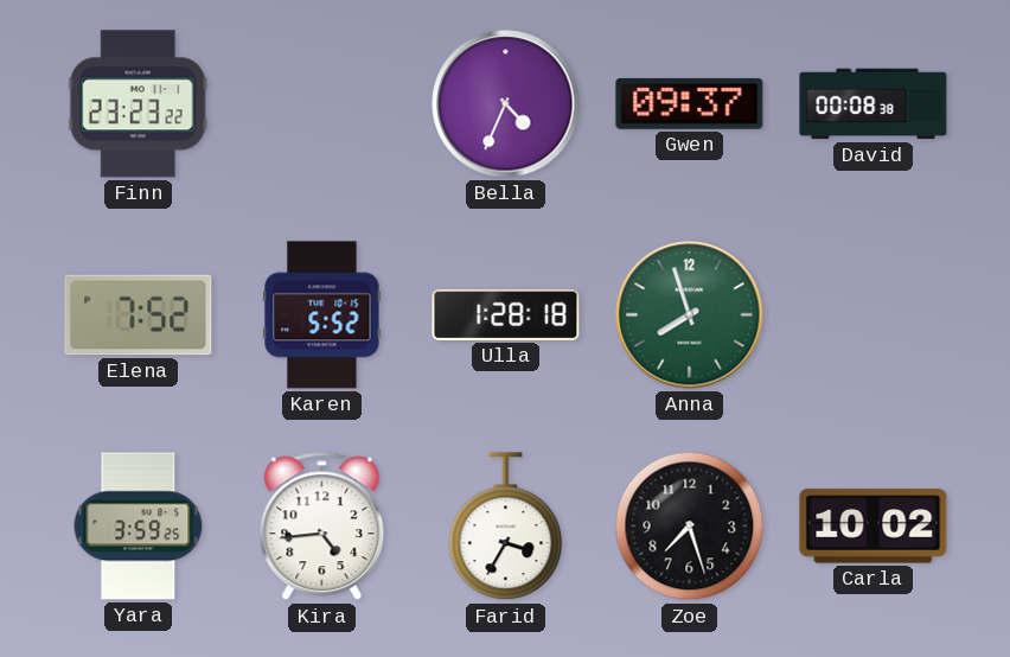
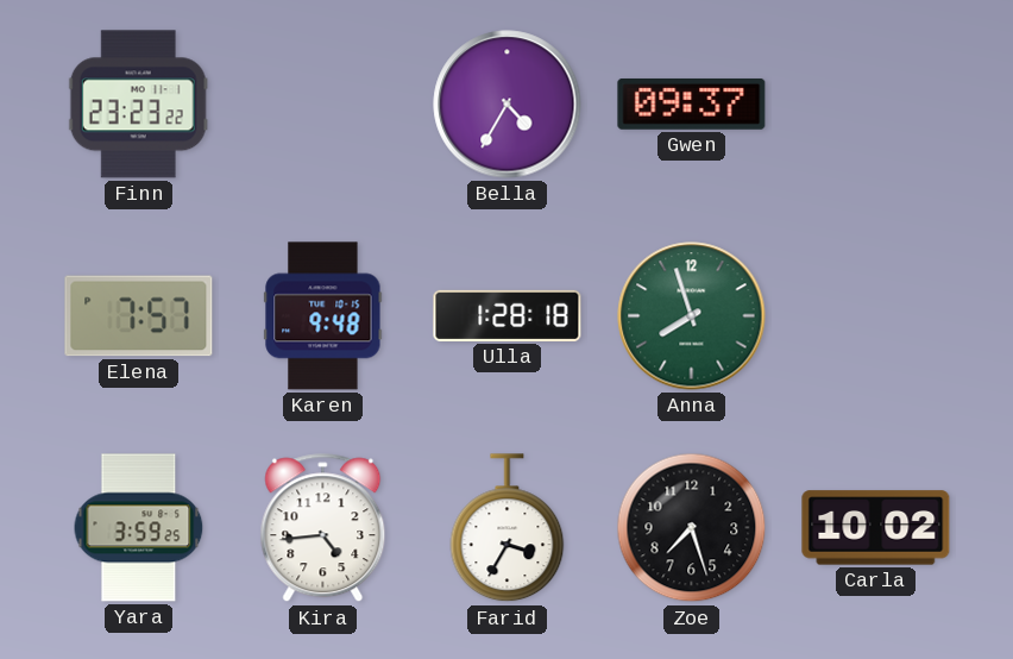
Bella: 4:34 -> 4:35
David: 00:08 -> none
Elena: 7:52 -> 7:57
Karen: 5:52 -> 9:48
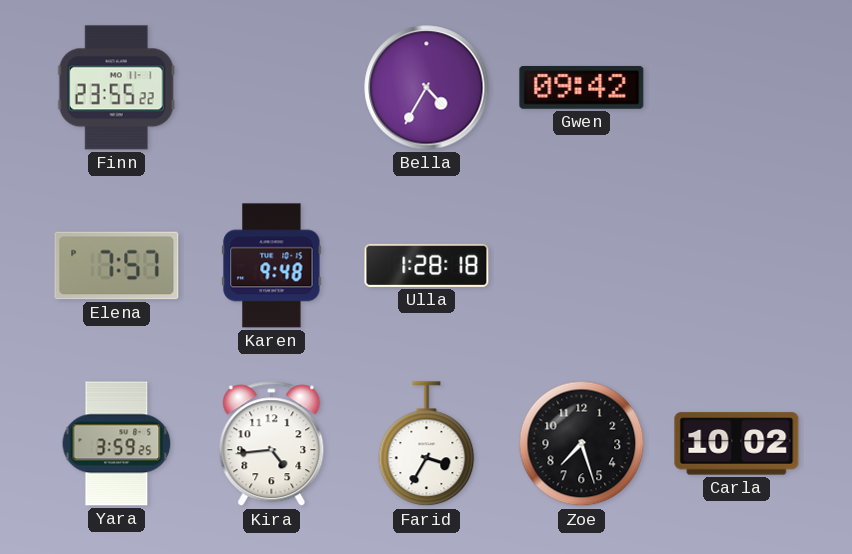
Finn: 23:23 -> 23:55
Gwen: 09:37 -> 09:42
Anna: 7:57 -> none
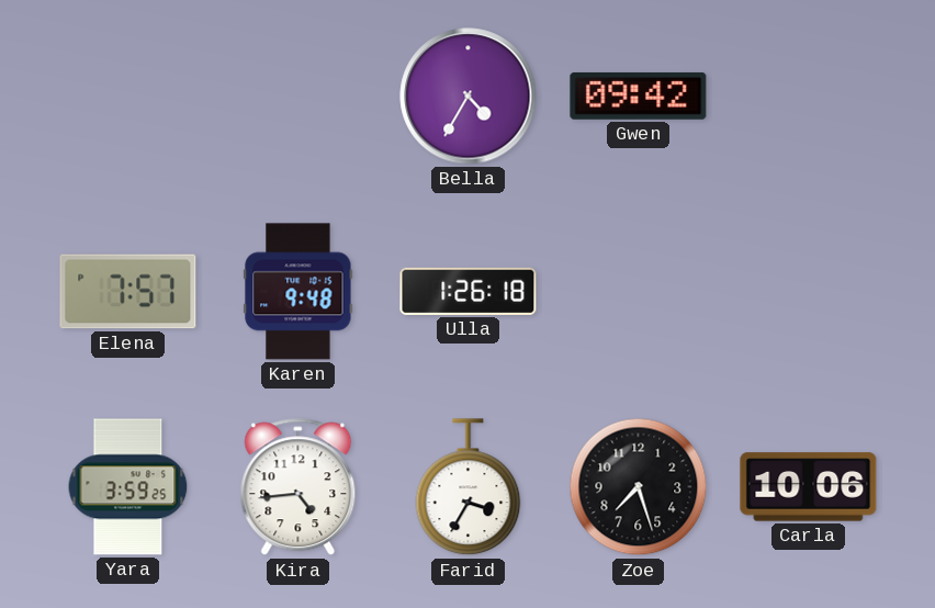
Finn: 23:55 -> none
Ulla: 1:28 -> 1:26
Carla: 10:02 -> 10:06
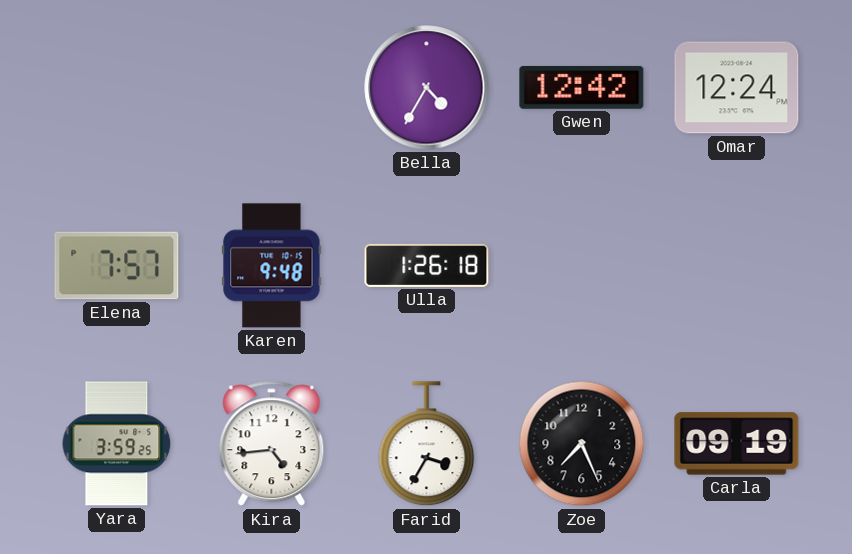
Gwen: 09:42 -> 12:42
Omar: none -> 12:24
Zoe: 7:27 -> 7:26
Carla: 10:06 -> 09:19
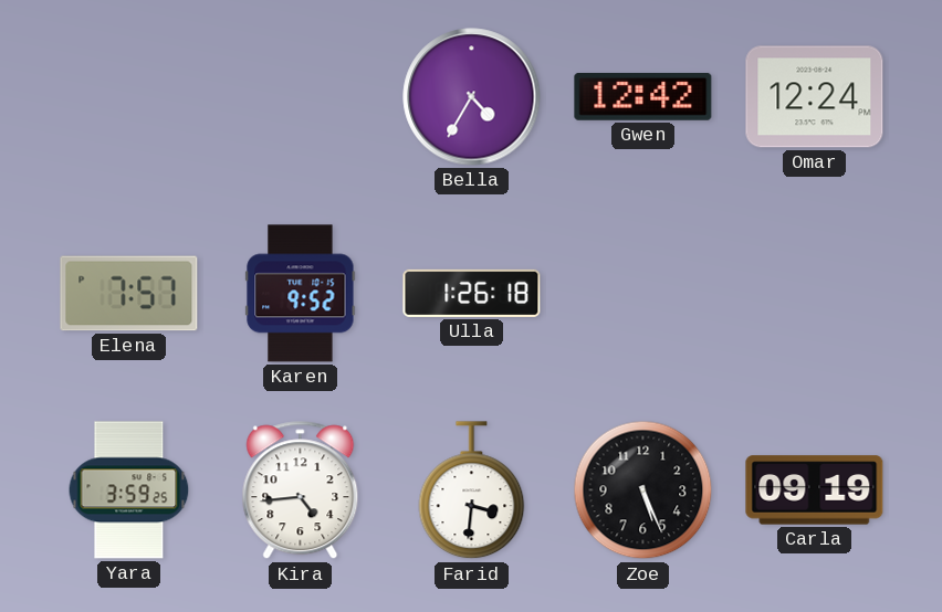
Karen: 9:48 -> 9:52
Farid: 3:35 -> 3:31
Zoe: 7:26 -> 5:26
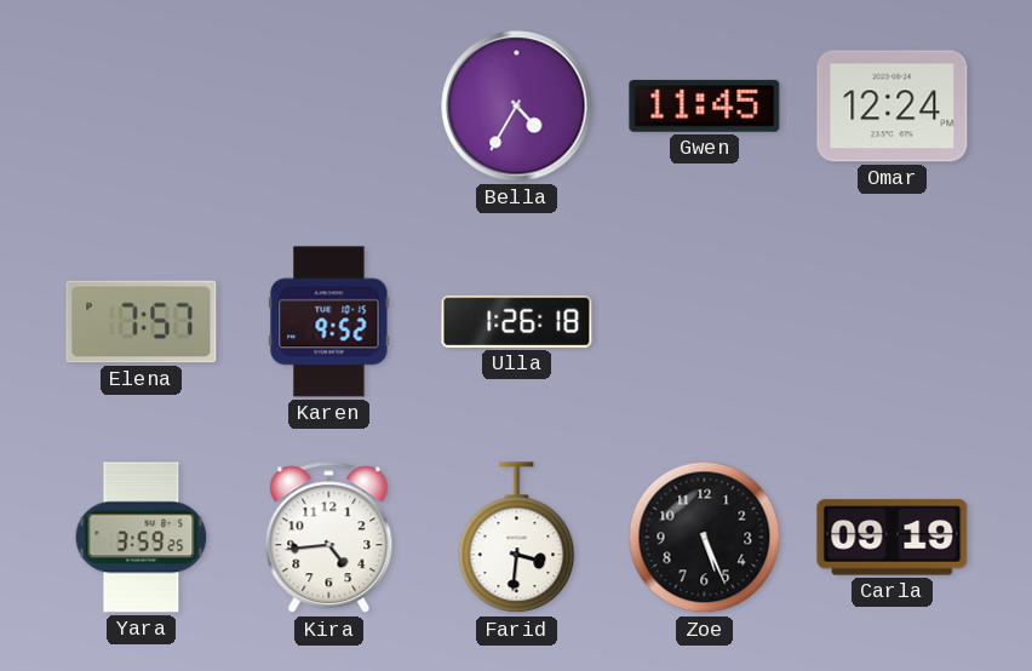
Gwen: 12:42 -> 11:45
